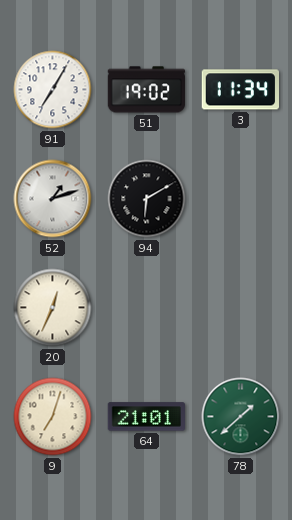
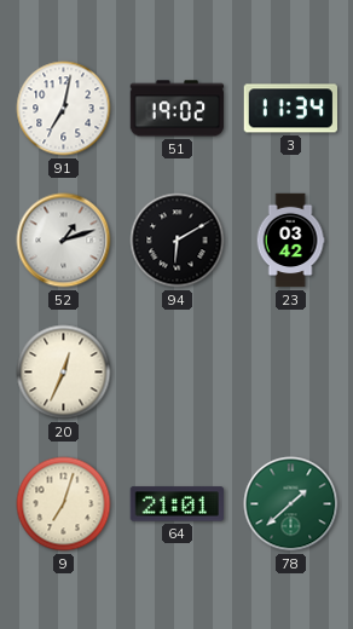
91: 7:05 -> 7:02
23: none -> 03:42
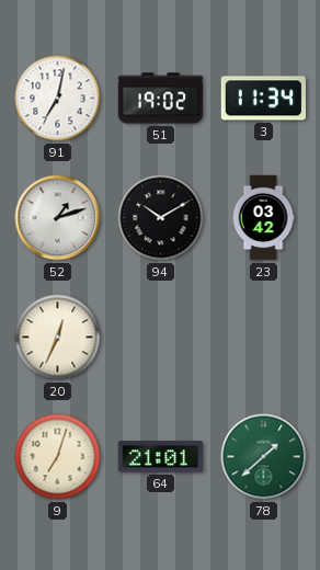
94: 6:10 -> 10:10
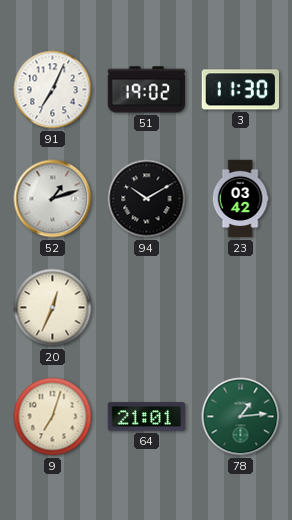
91: 7:02 -> 7:04
3: 11:34 -> 11:30
78: 1:38 -> 1:14
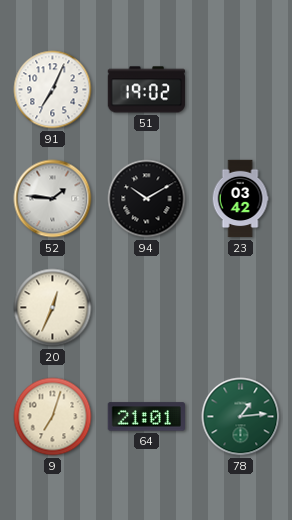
3: 11:30 -> none
52: 1:12 -> 1:46
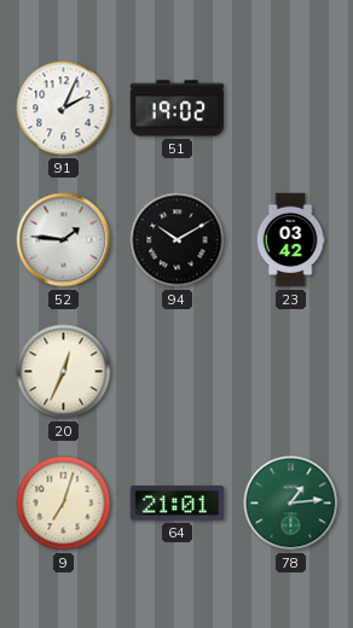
91: 7:04 -> 2:04
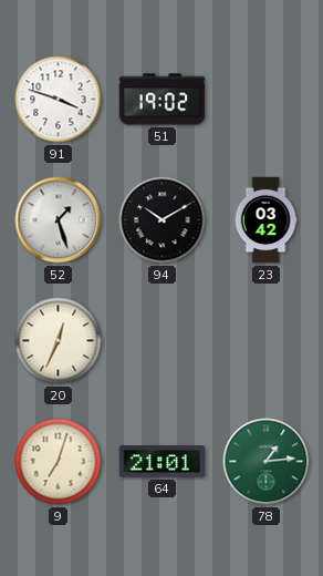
91: 2:04 -> 3:48
52: 1:46 -> 1:27
